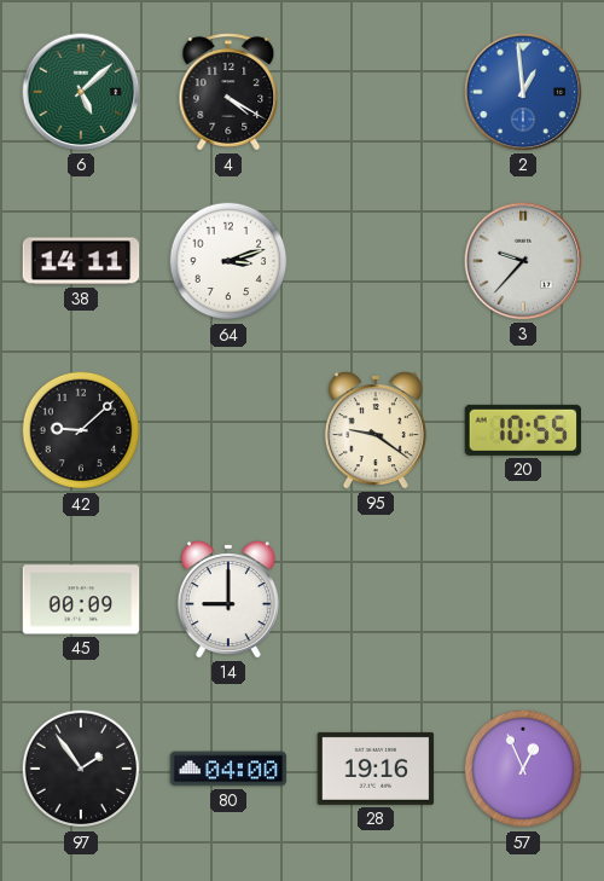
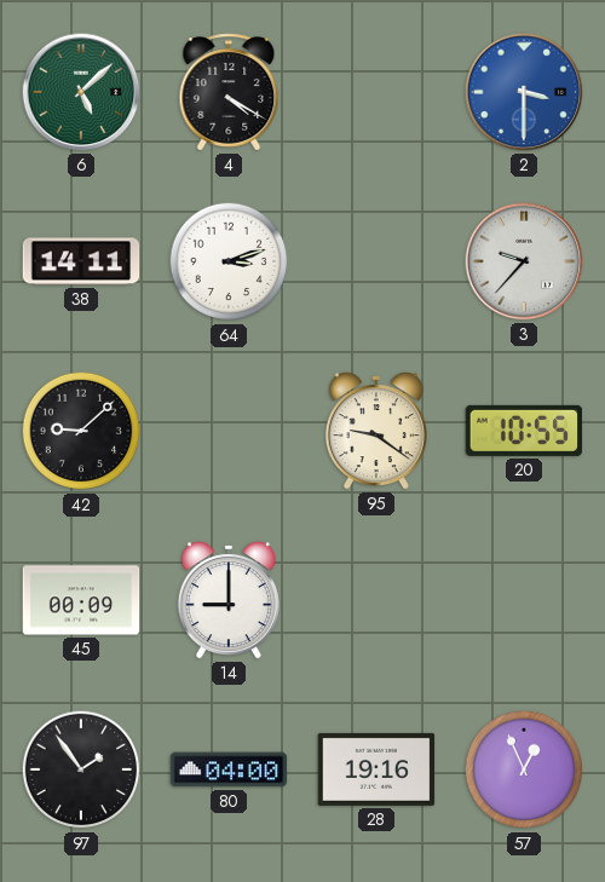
2: 12:59 -> 3:30
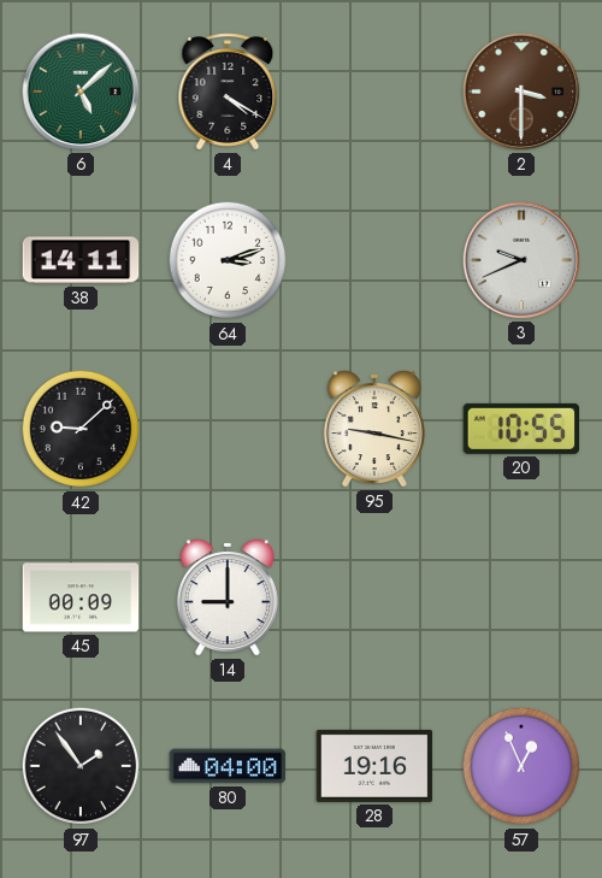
2 dial: blue -> brown
3: 9:37 -> 9:41
95: 9:21 -> 9:17
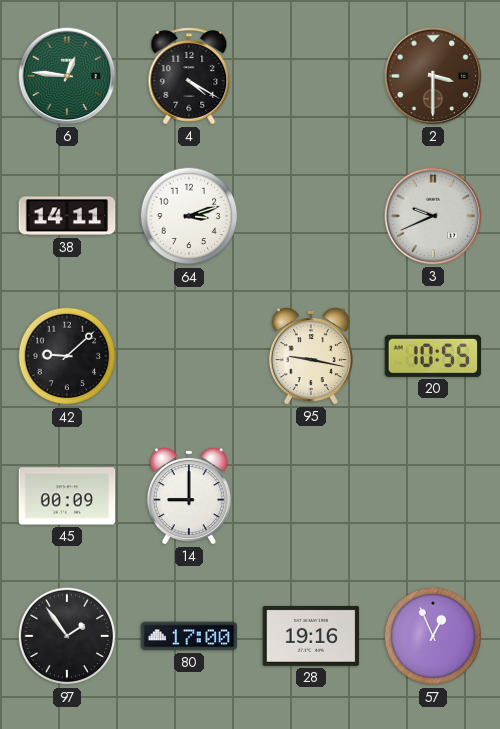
6: 5:08 -> 12:46
80: 04:00 -> 17:00
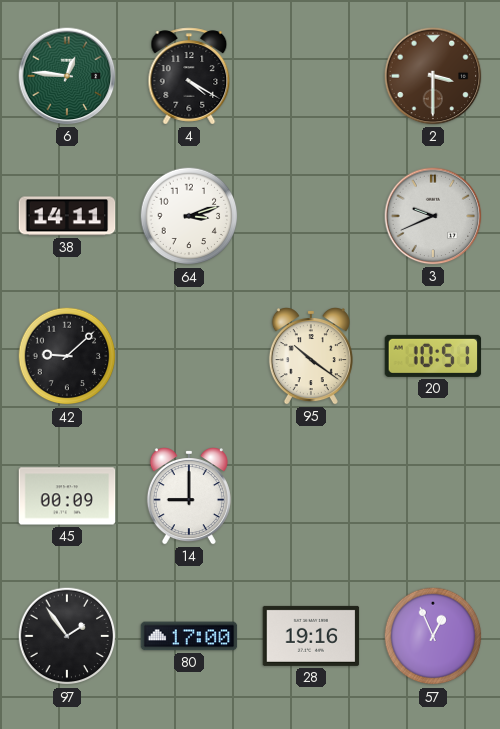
95: 9:17 -> 10:21
20: 10:55 -> 10:51
